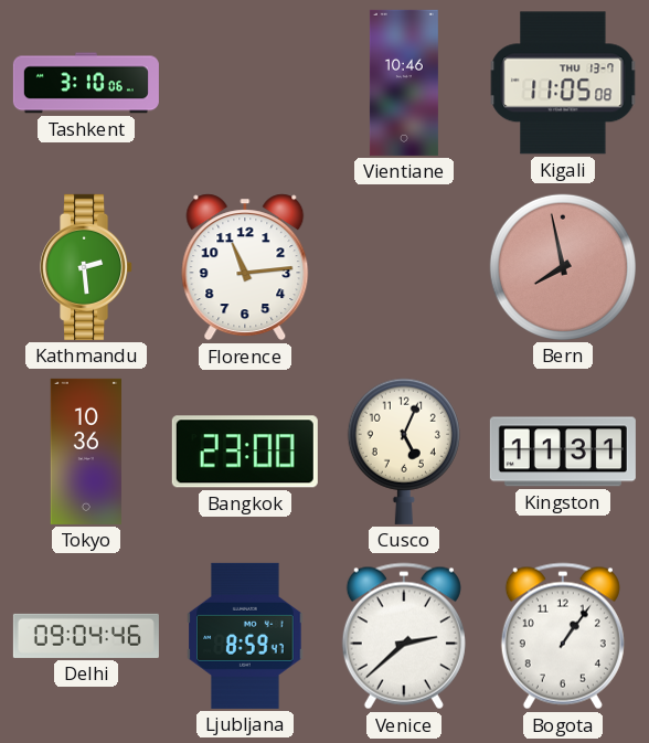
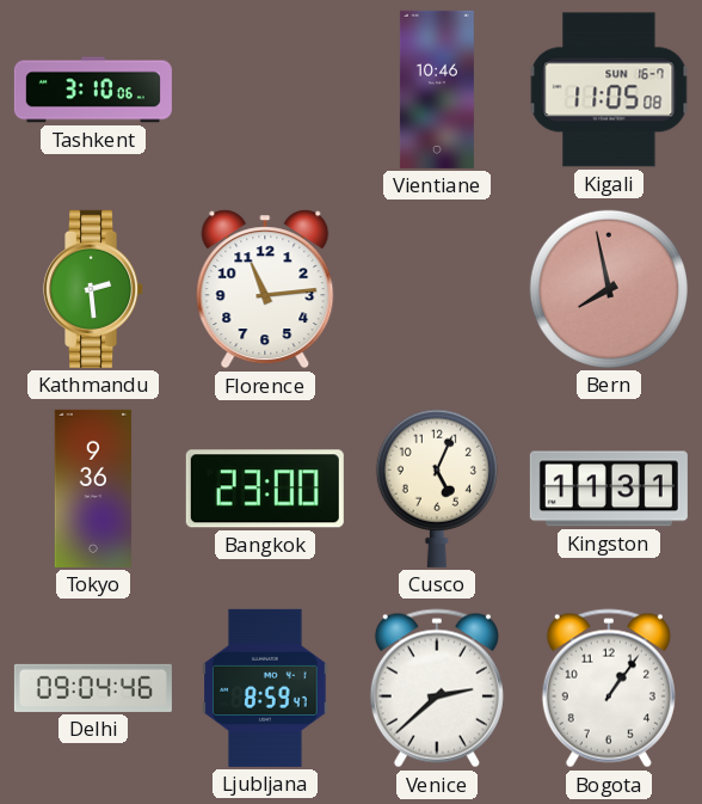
Kigali date: THU 13-7 -> SUN 16-7
Tokyo: 10:36 -> 9:36
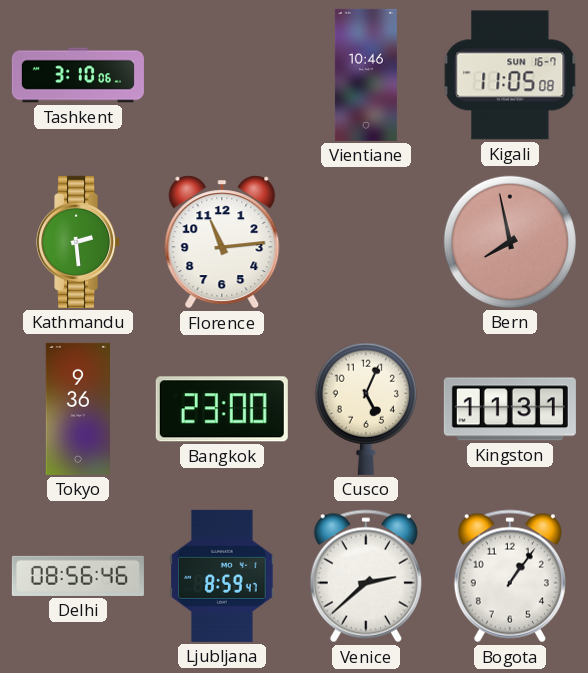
Delhi: 09:04 -> 08:56
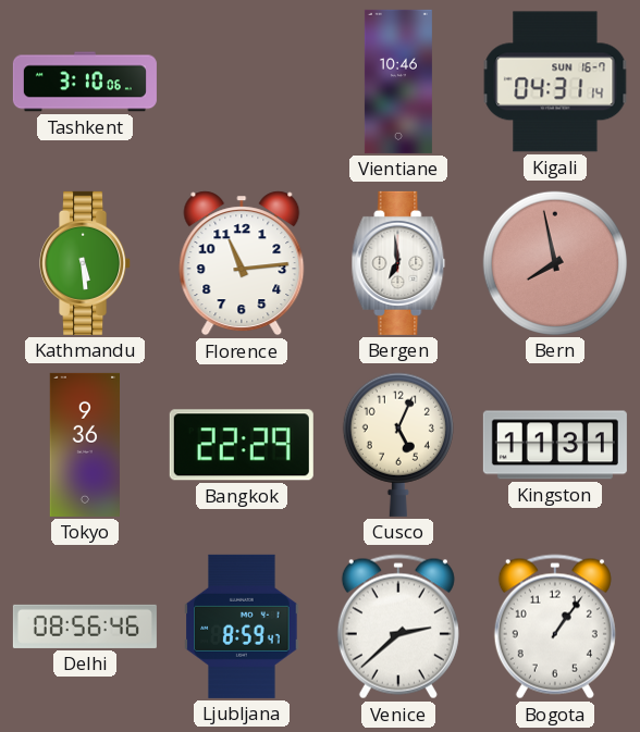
Kigali: 11:05 -> 04:31
Kathmandu: 2:29 -> 5:29
Bergen: none -> 6:59
Bangkok: 23:00 -> 22:29
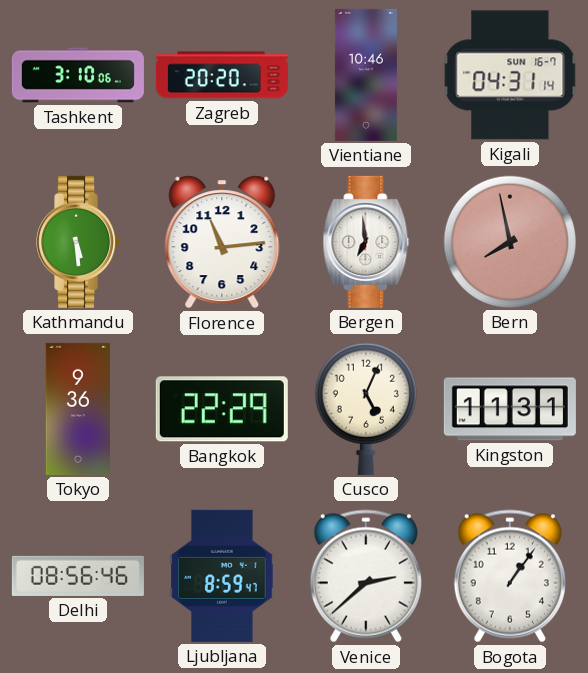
Zagreb: none -> 20:20
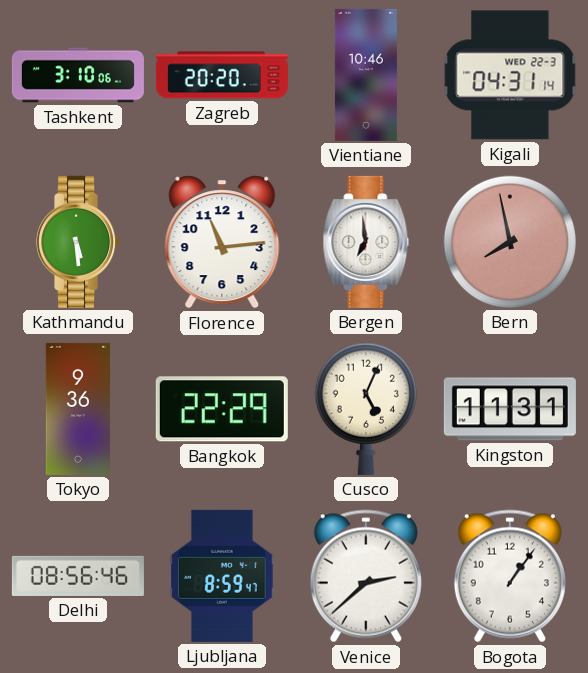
Kigali date: SUN 16-7 -> WED 22-3
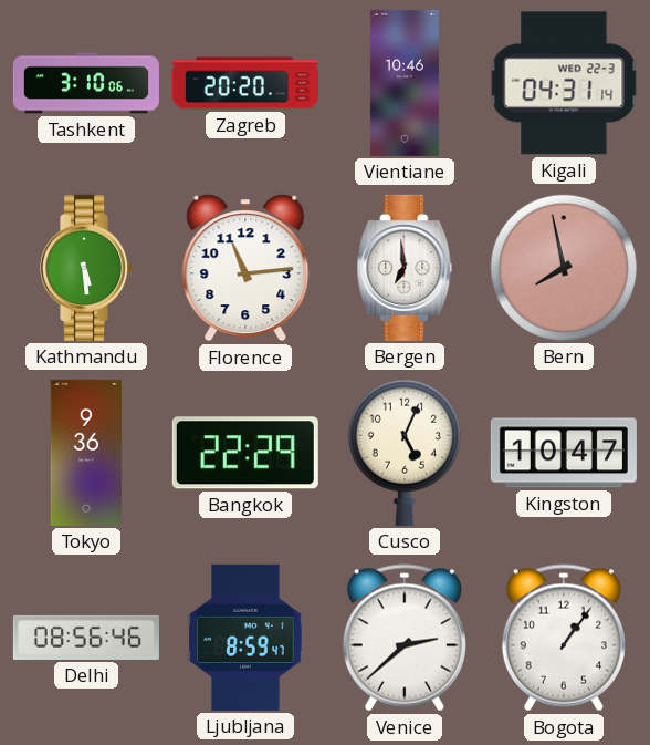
Kingston: 11:31 -> 10:47
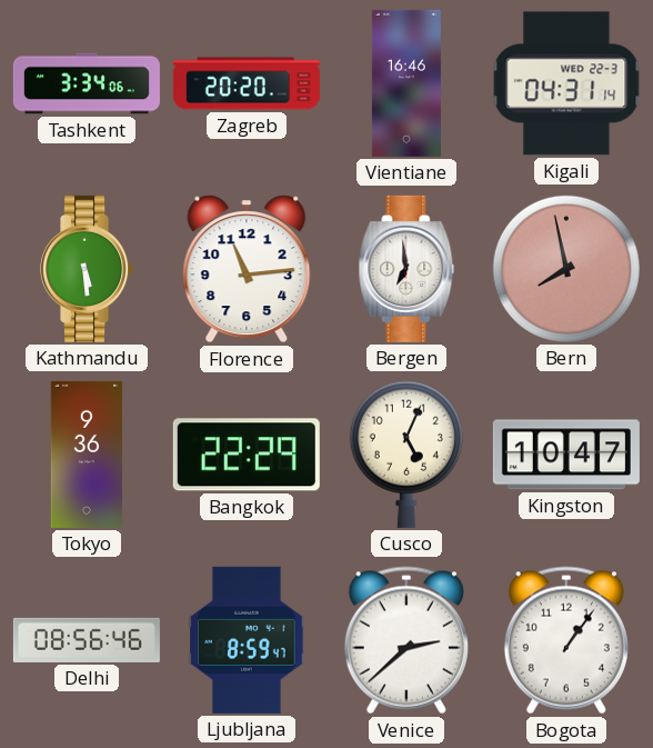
Tashkent: 3:10 -> 3:34
Vientiane: 10:46 -> 16:46
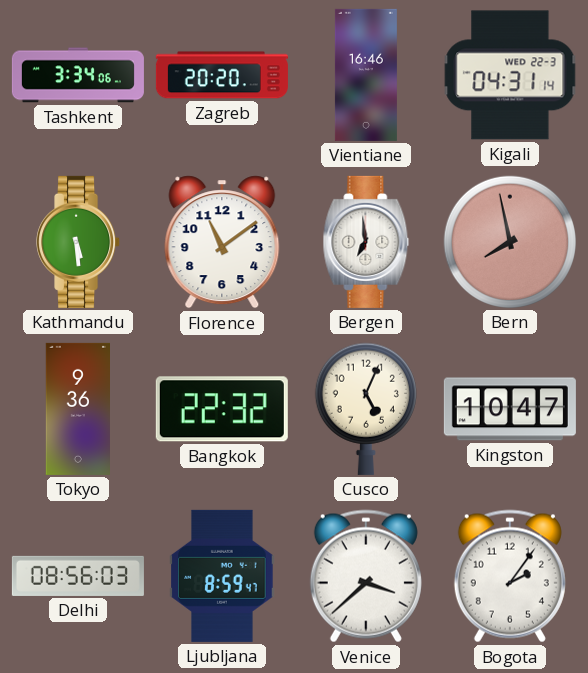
Florence: 11:14 -> 11:09
Bangkok: 22:29 -> 22:32
Delhi: 08:56:46 -> 08:56:03
Venice: 2:38 -> 3:38
Bogota: 1:06 -> 2:06
